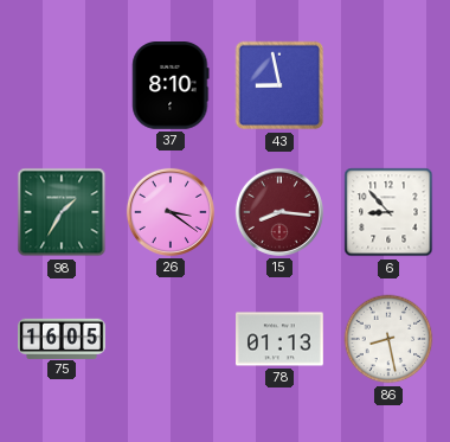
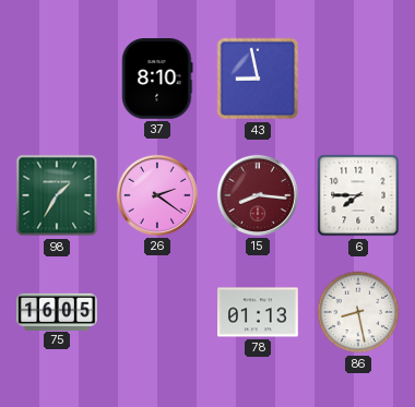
26: 3:21 -> 2:21
6: 8:53 -> 7:45
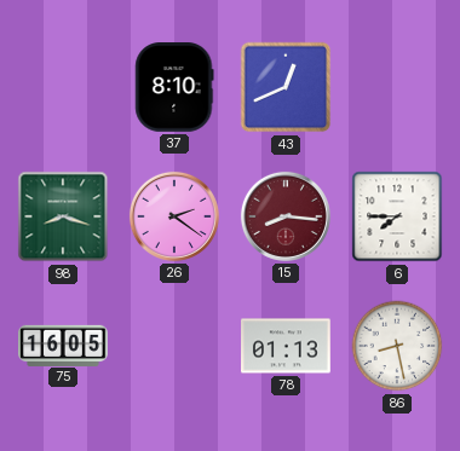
43: 8:58 -> 12:41
98: 1:35 -> 8:18
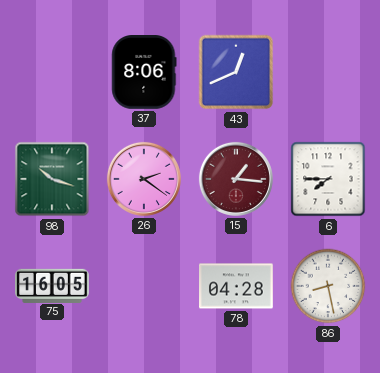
37: 8:10 -> 8:06
98: 8:18 -> 10:18
15: 8:16 -> 1:16
78: 01:13 -> 04:28
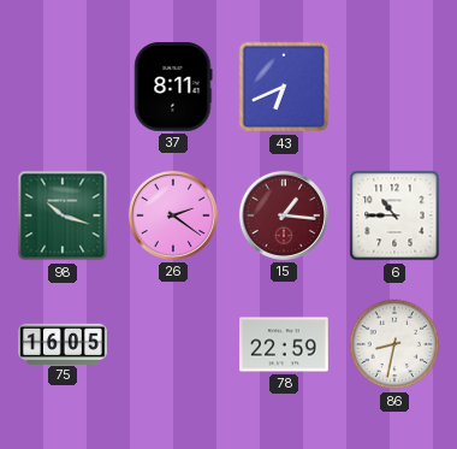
37: 8:06 -> 8:11
43: 12:41 -> 6:41
6: 7:45 -> 10:45
78: 04:28 -> 22:59
86: 8:28 -> 8:32
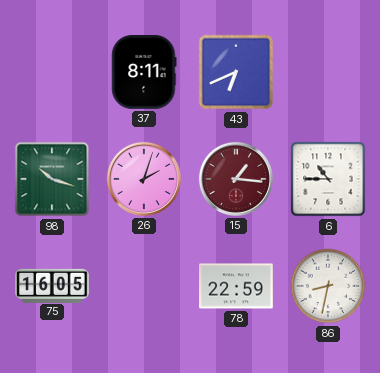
26: 2:21 -> 2:03
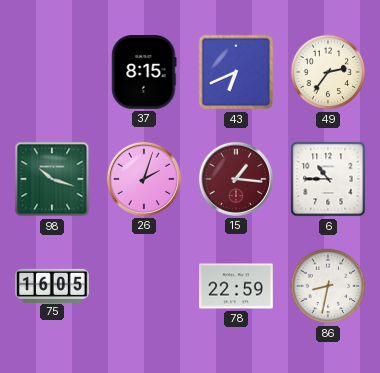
37: 8:11 -> 8:15
49: none -> 2:36
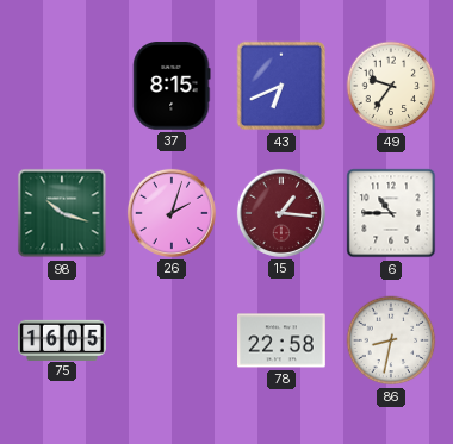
49: 2:36 -> 9:36
78: 22:59 -> 22:58
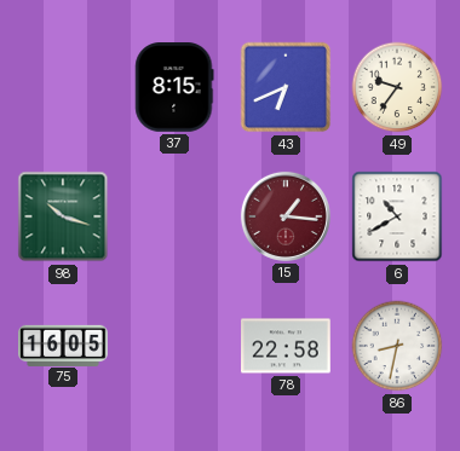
26: 2:03 -> none
6: 10:45 -> 10:40
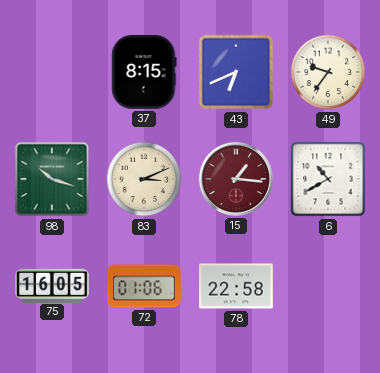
83: none -> 3:11
72: none -> 01:06
86: 8:32 -> none
